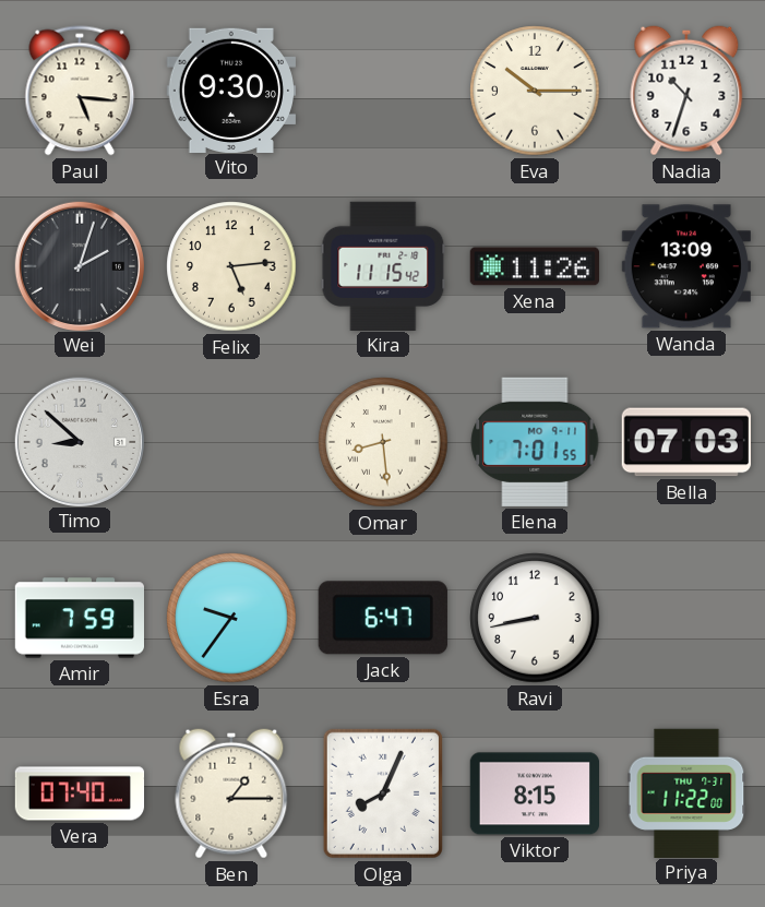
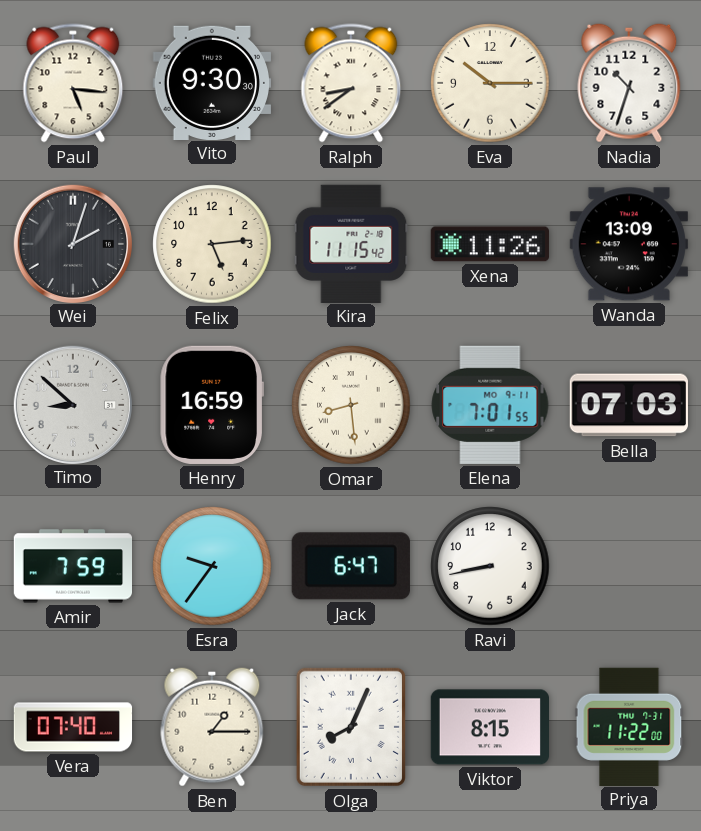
Ralph: none -> 8:39
Henry: none -> 16:59
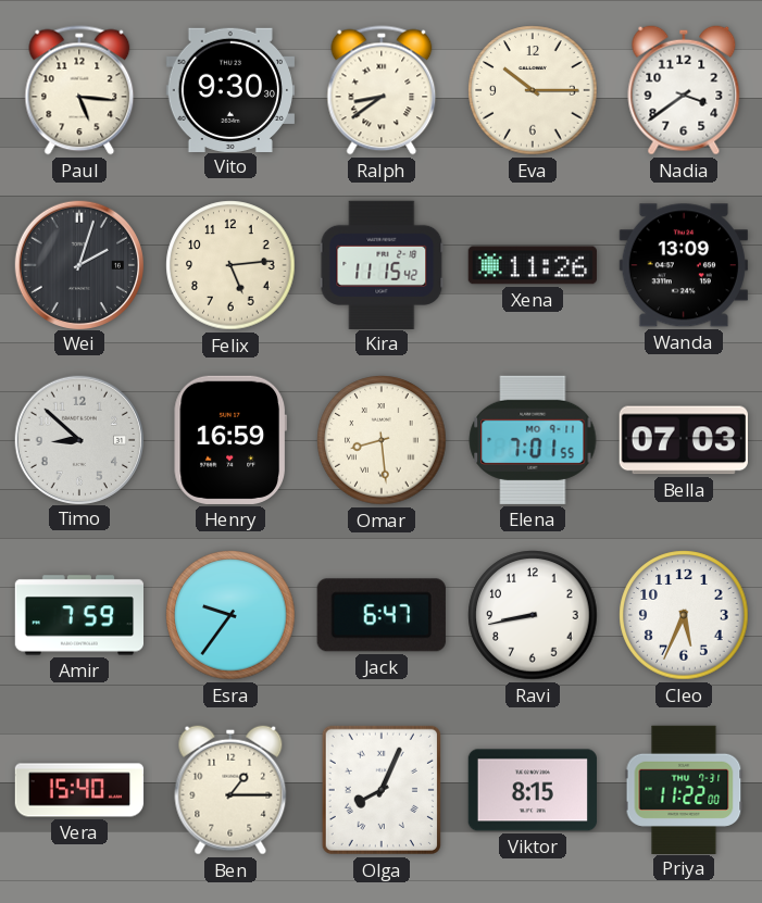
Nadia: 10:33 -> 3:39
Cleo: none -> 5:34
Vera: 07:40 -> 15:40
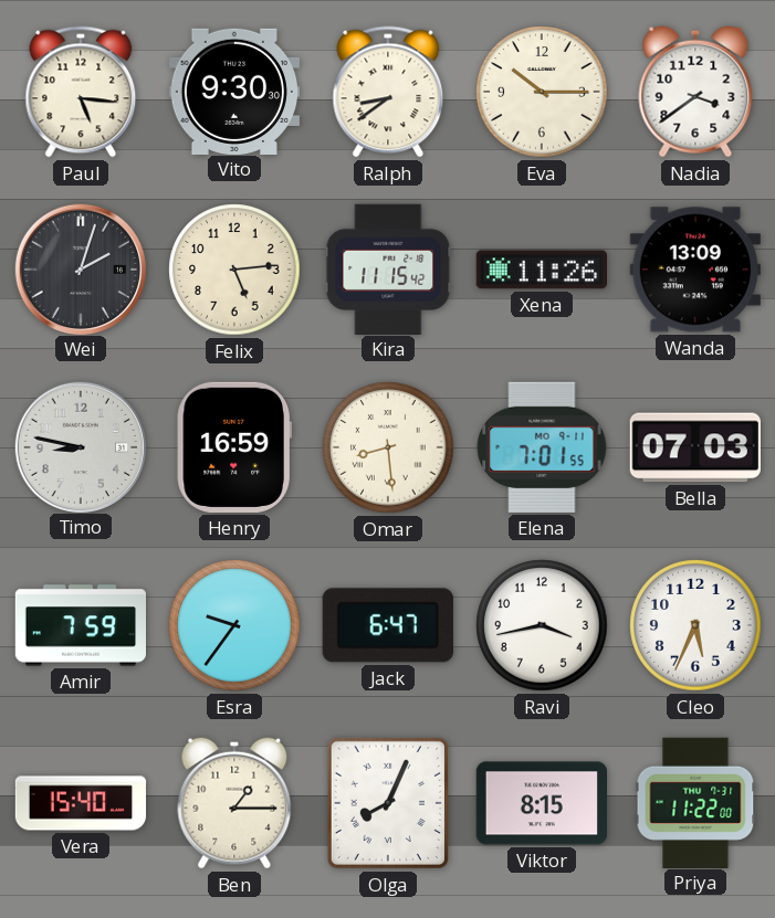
Timo: 8:52 -> 8:47
Ravi: 8:43 -> 3:43
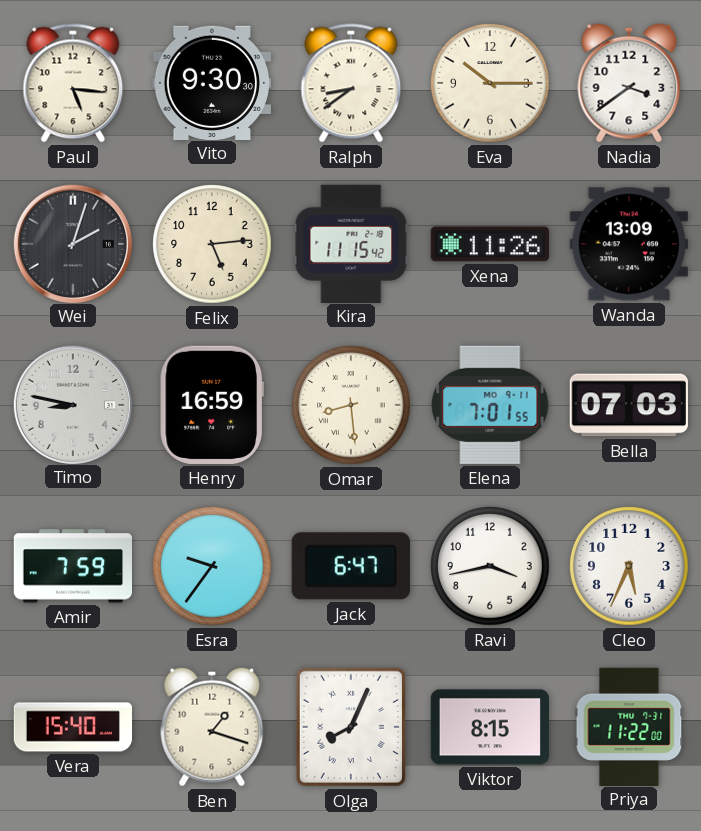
Ben: 1:15 -> 1:18
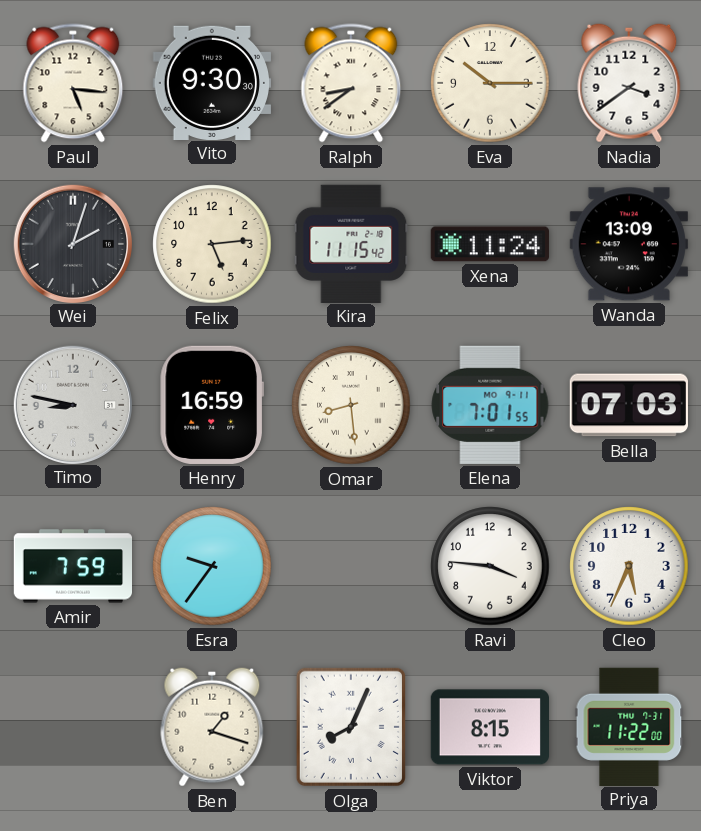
Xena: 11:26 -> 11:24
Jack: 6:47 -> none
Ravi: 3:43 -> 3:46
Vera: 15:40 -> none
